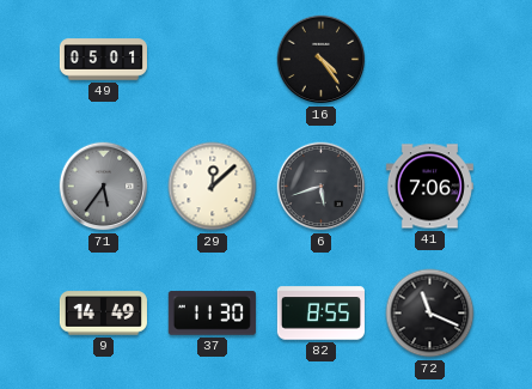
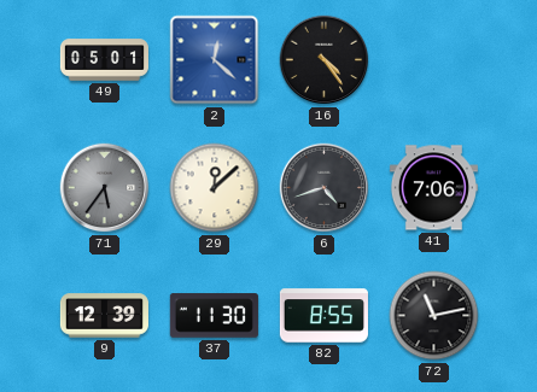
2: none -> 12:22
6: 5:42 -> 4:42
9: 14:49 -> 12:39
72: 11:19 -> 11:13
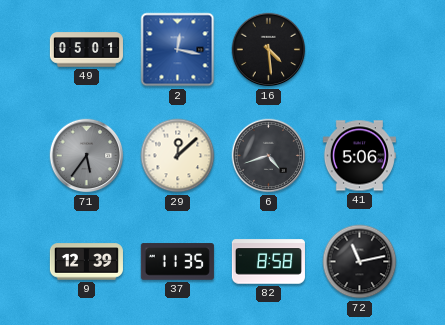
2: 12:22 -> 12:17
16: 4:24 -> 4:29
41: 7:06 -> 5:06
37: 11:30 -> 11:35
82: 8:55 -> 8:58
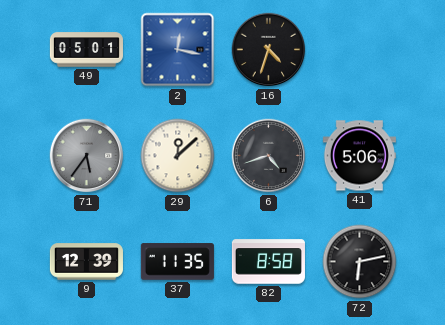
16: 4:29 -> 4:33
72: 11:13 -> 6:13
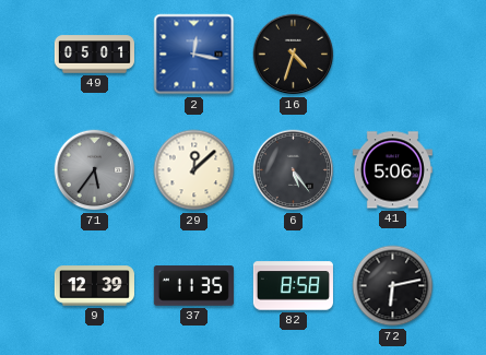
6: 4:42 -> 5:24
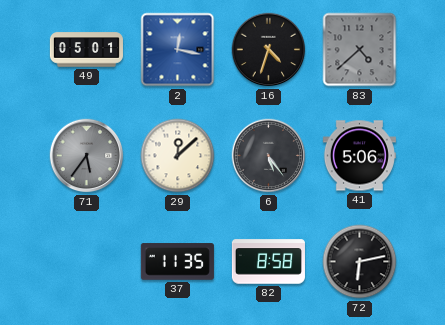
83: none -> 4:38
9: 12:39 -> none
